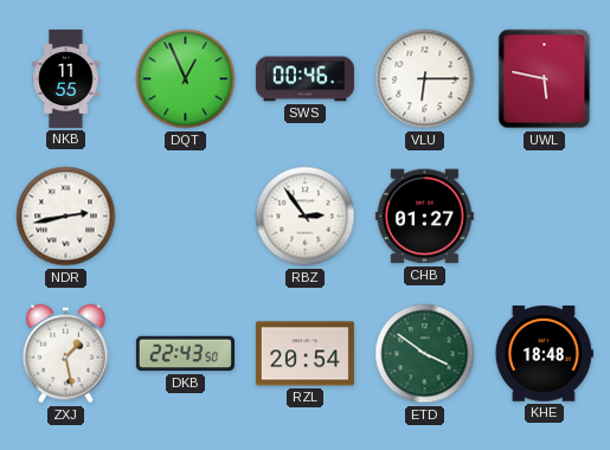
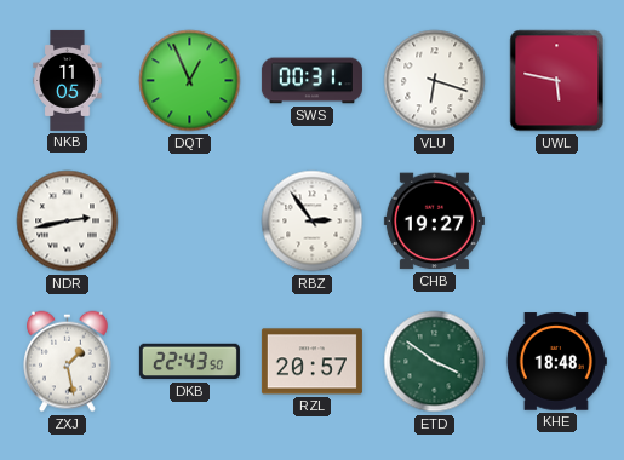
NKB: 11:55 -> 11:05
SWS: 00:46 -> 00:31
VLU: 6:15 -> 6:18
CHB: 01:27 -> 19:27
RZL: 20:54 -> 20:57
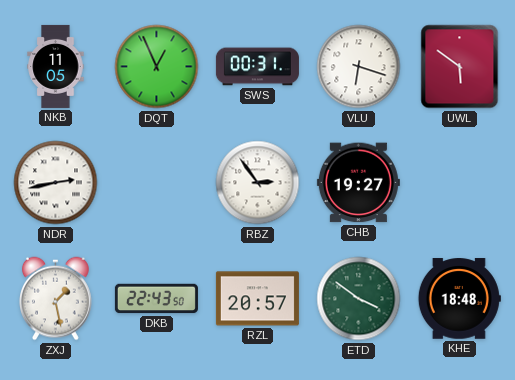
UWL: 5:47 -> 5:51
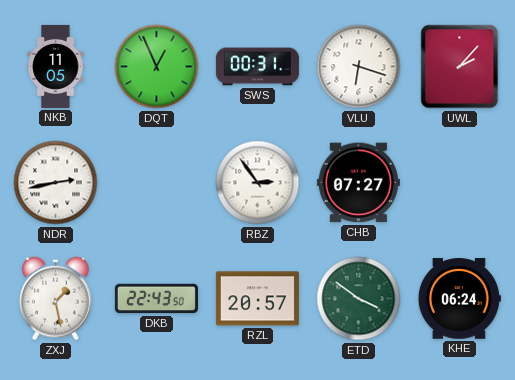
UWL: 5:51 -> 2:07
CHB: 19:27 -> 07:27
KHE: 18:48 -> 06:24
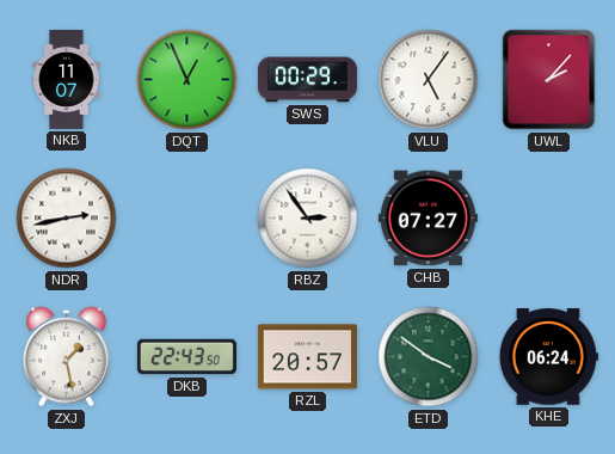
NKB: 11:05 -> 11:07
SWS: 00:31 -> 00:29
VLU: 6:18 -> 5:06
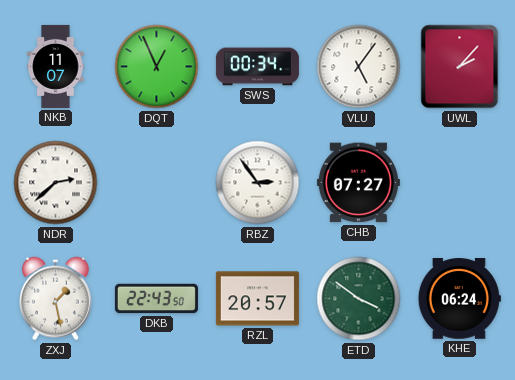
SWS: 00:29 -> 00:34
NDR: 2:43 -> 2:38
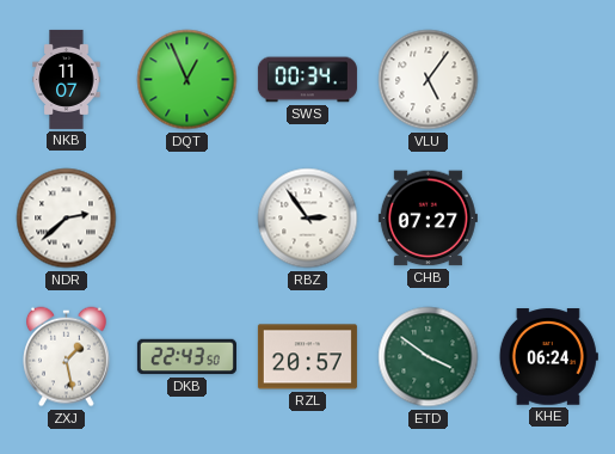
UWL: 2:07 -> none
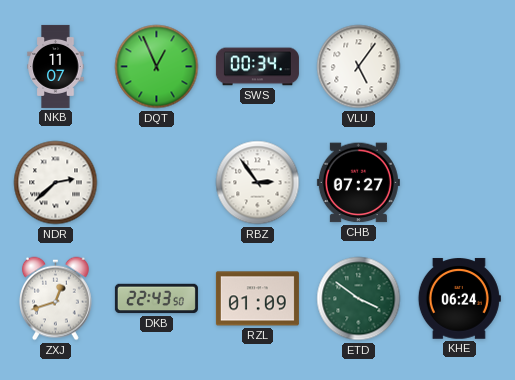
ZXJ: 1:28 -> 12:42
RZL: 20:57 -> 01:09
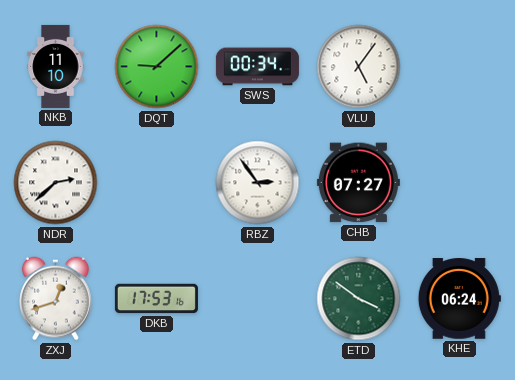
NKB: 11:07 -> 11:10
DQT: 12:56 -> 9:08
DKB: 22:43 -> 17:53
RZL: 01:09 -> none
